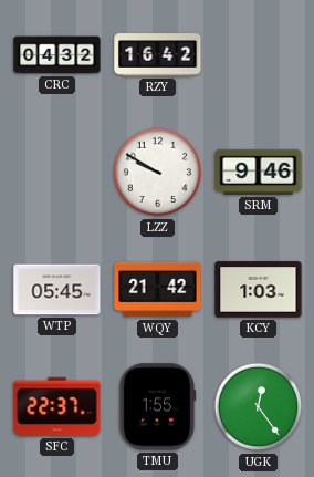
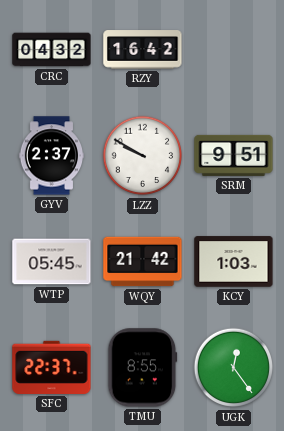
GYV: none -> 2:37
SRM: 9:46 -> 9:51
TMU: 1:55 -> 8:55
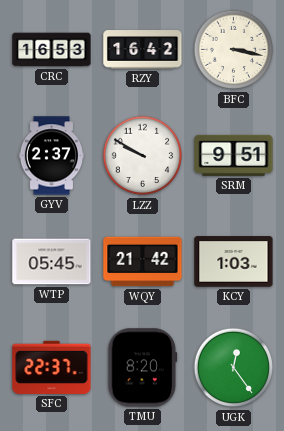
CRC: 04:32 -> 16:53
BFC: none -> 3:17
TMU: 8:55 -> 8:20
